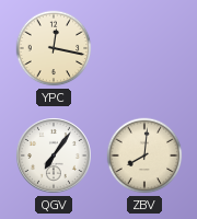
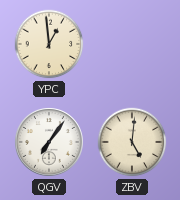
YPC: 12:17 -> 12:59
ZBV: 8:01 -> 5:01
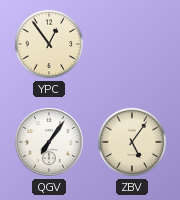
YPC: 12:59 -> 12:54
ZBV: 5:01 -> 5:06
